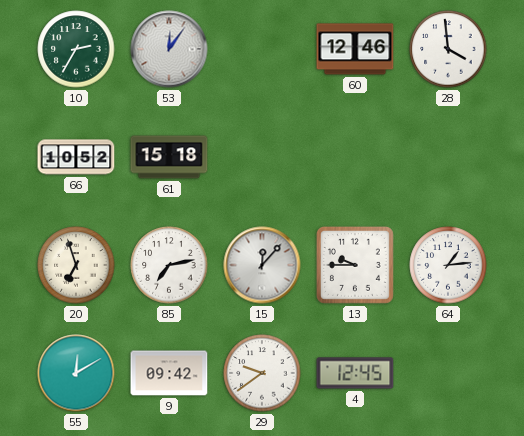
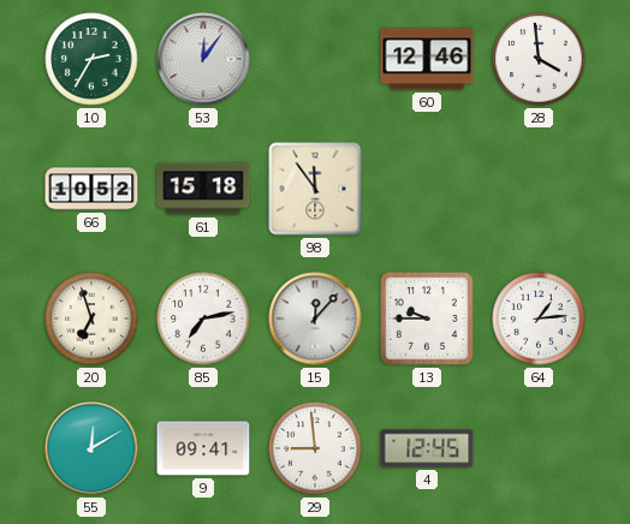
98: none -> 11:54
9: 09:42 -> 09:41
29: 9:39 -> 8:59
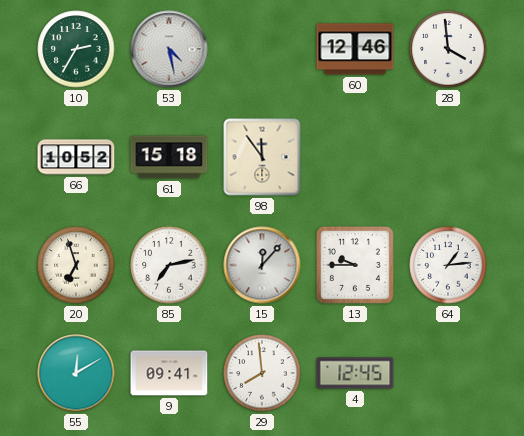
53: 12:06 -> 4:28
29: 8:59 -> 7:59
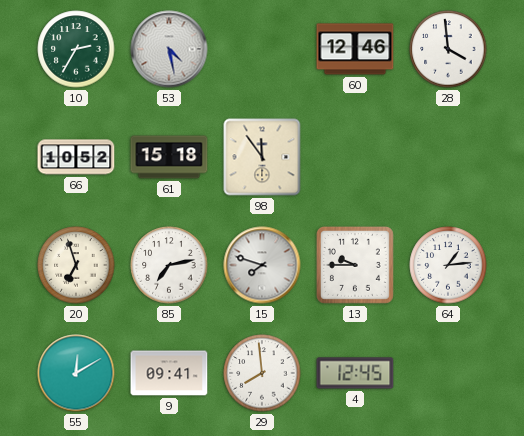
15: 12:07 -> 7:48
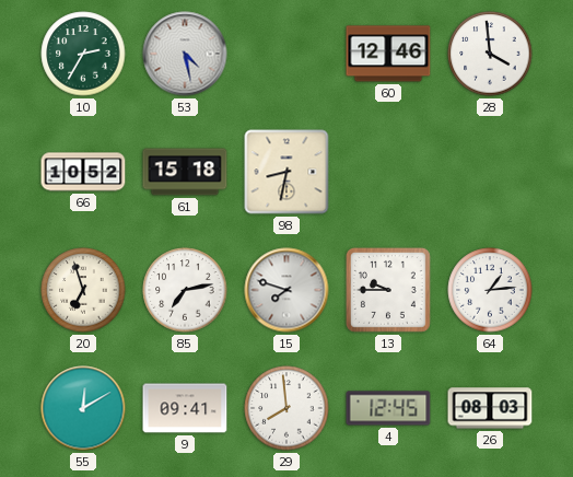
98: 11:54 -> 8:32
26: none -> 08:03
